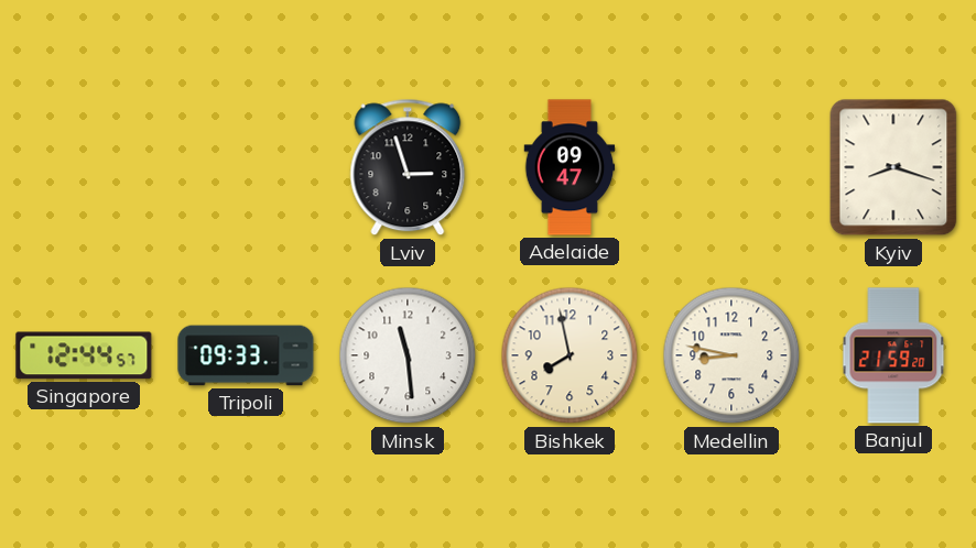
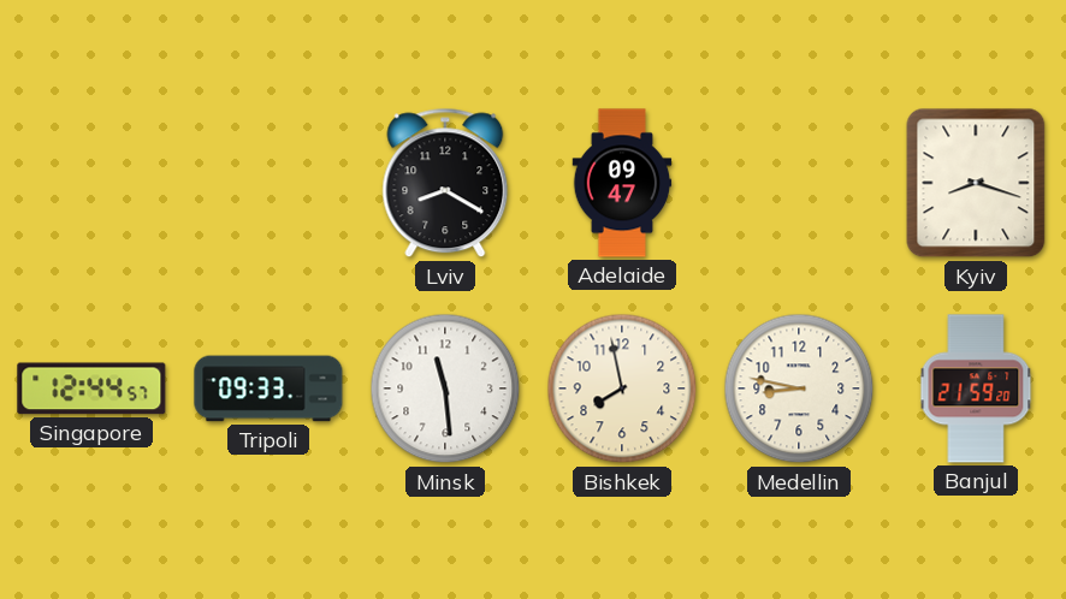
Lviv: 2:57 -> 8:20
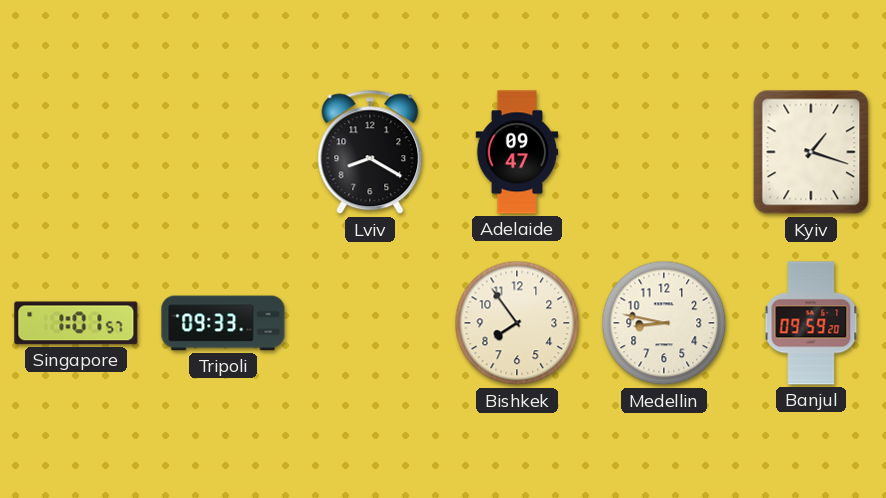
Kyiv: 8:18 -> 1:18
Singapore: 12:44 -> 1:01
Minsk: 11:29 -> none
Bishkek: 7:58 -> 7:54
Banjul: 21:59 -> 09:59
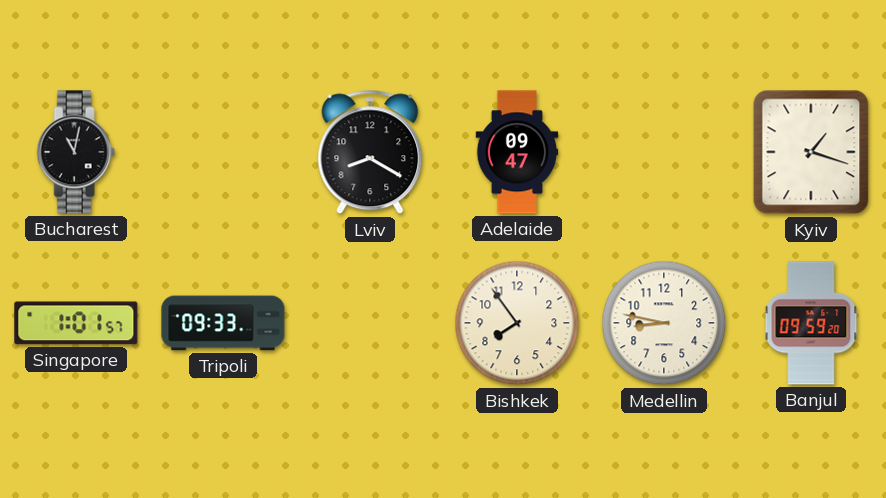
Bucharest: none -> 11:02
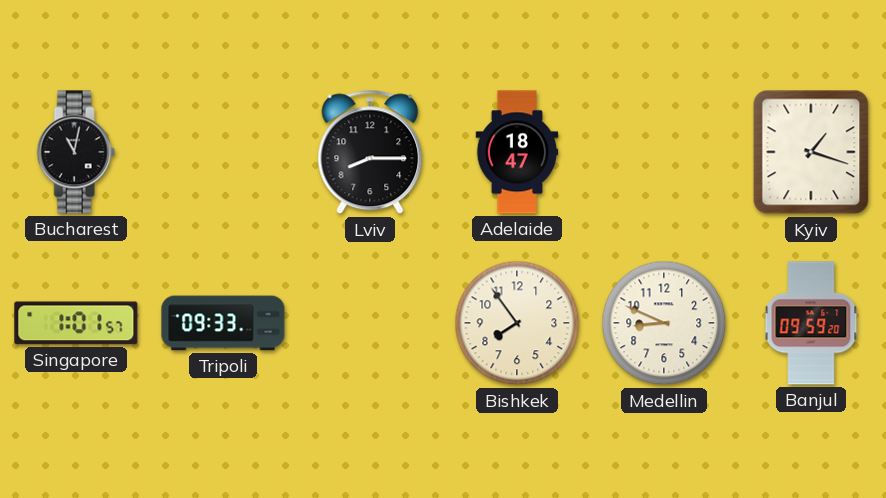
Lviv: 8:20 -> 8:15
Adelaide: 09:47 -> 18:47
Medellin: 8:47 -> 8:49
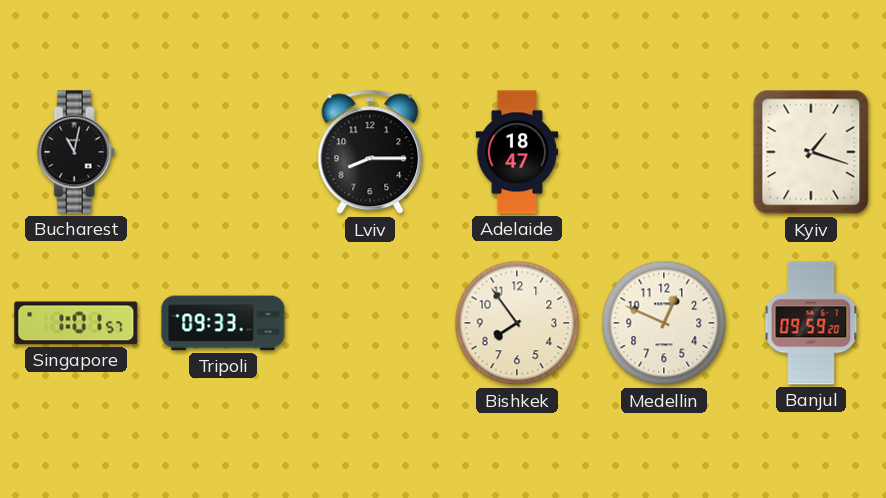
Medellin: 8:49 -> 12:49
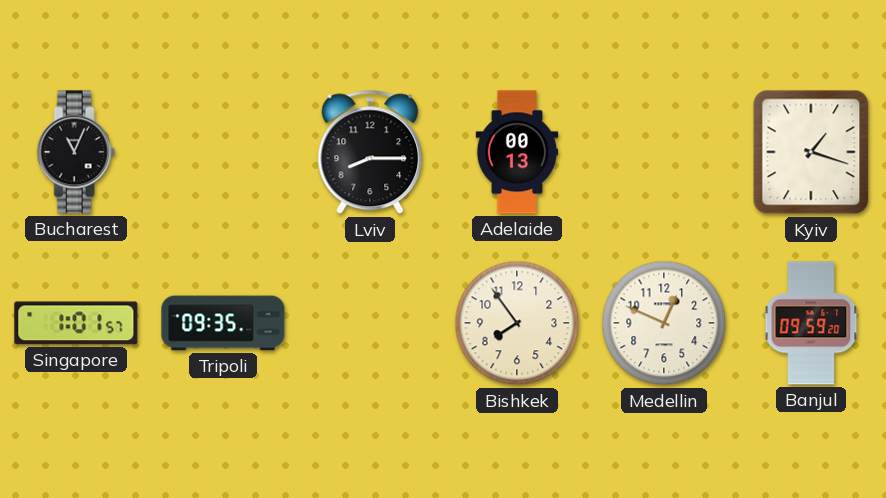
Bucharest: 11:02 -> 11:04
Adelaide: 18:47 -> 00:13
Tripoli: 09:33 -> 09:35
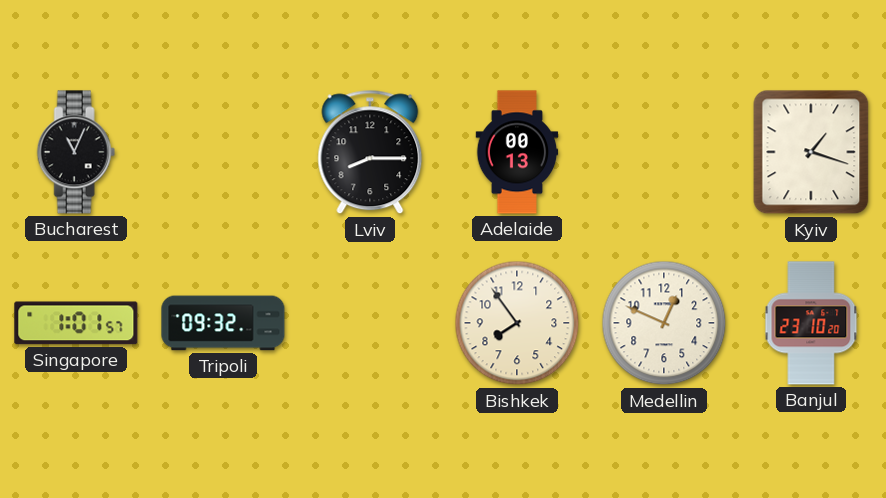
Tripoli: 09:35 -> 09:32
Banjul: 09:59 -> 23:10
